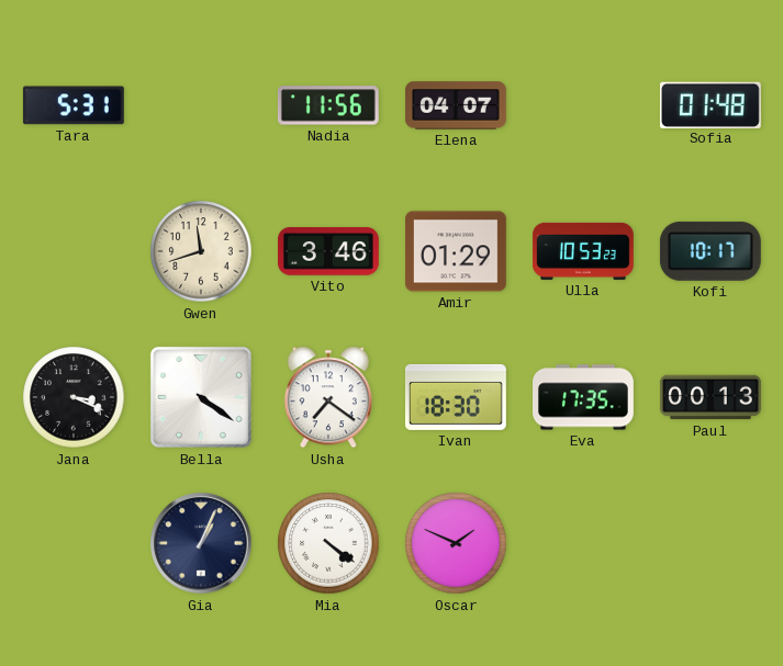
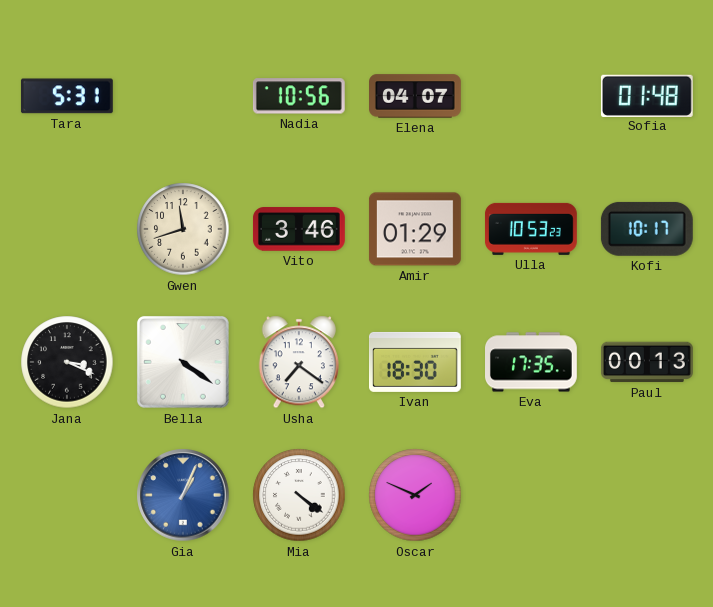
Nadia: 11:56 -> 10:56
Gia dial: navy -> blue
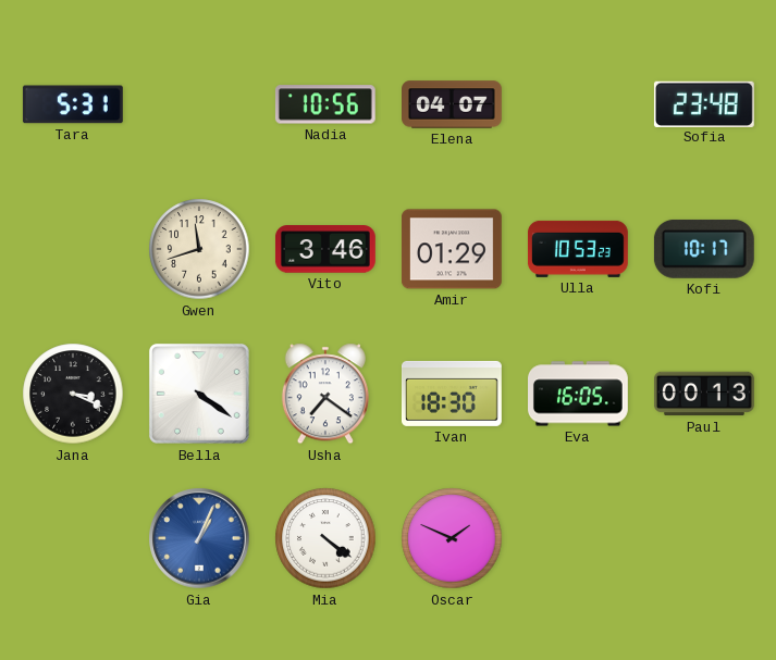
Sofia: 01:48 -> 23:48
Eva: 17:35 -> 16:05
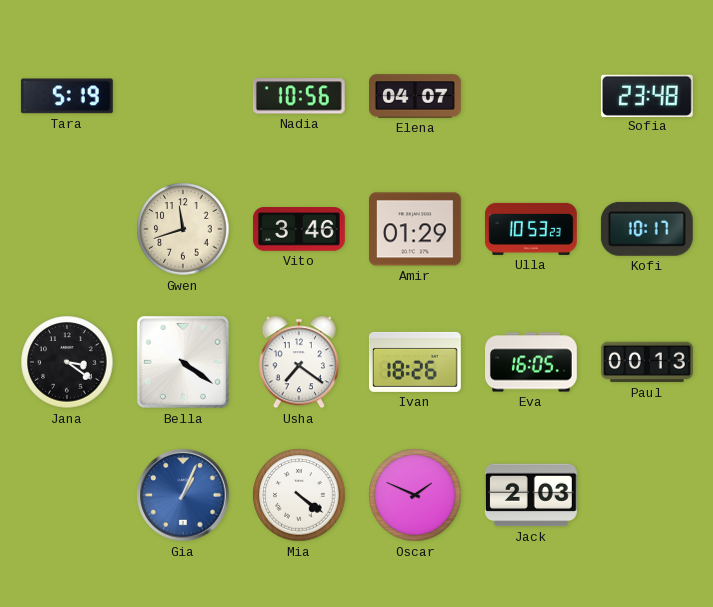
Tara: 5:31 -> 5:19
Jana: 3:19 -> 3:21
Ivan: 18:30 -> 18:26
Jack: none -> 2:03
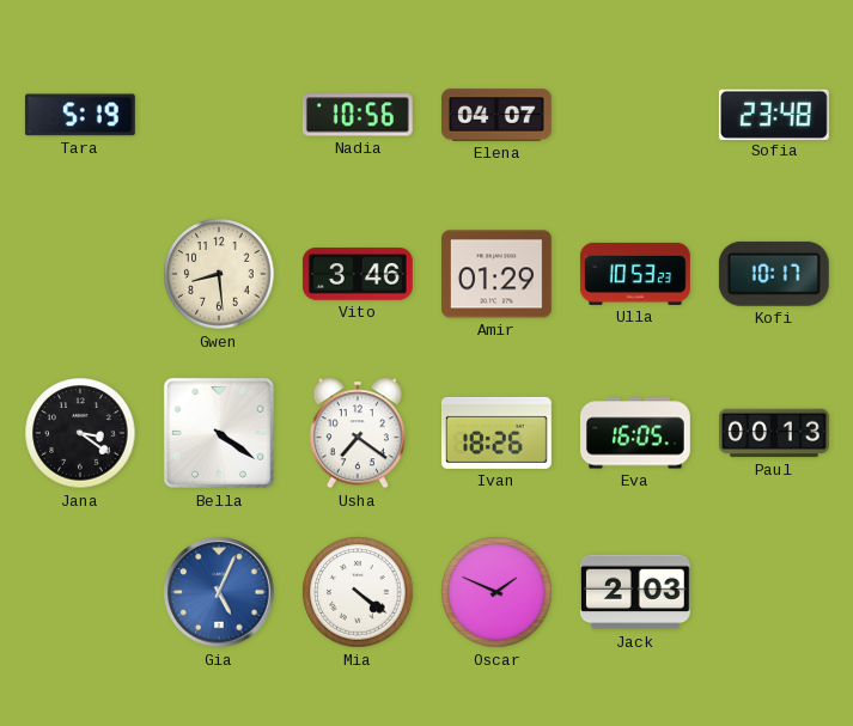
Gwen: 11:42 -> 8:29
Gia: 1:04 -> 5:04
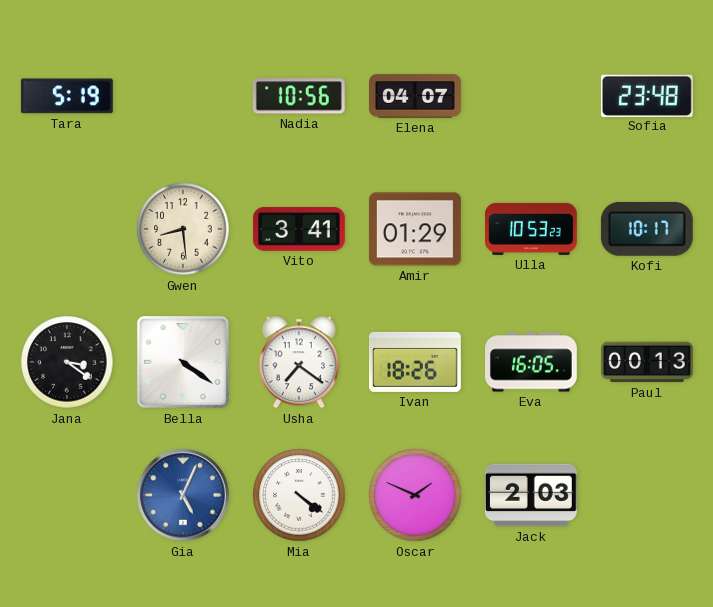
Vito: 3:46 -> 3:41
